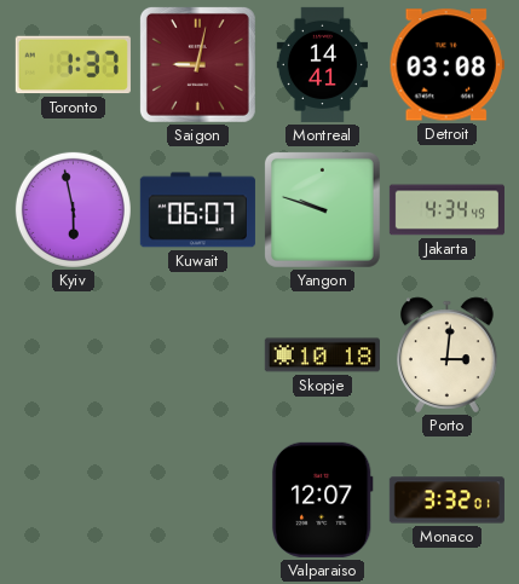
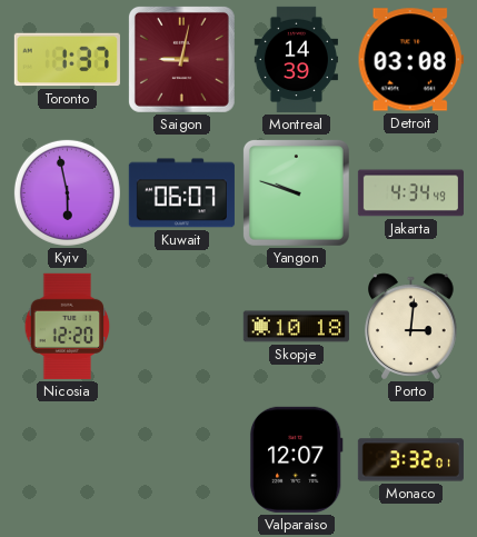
Montreal: 14:41 -> 14:39
Nicosia: none -> 12:20
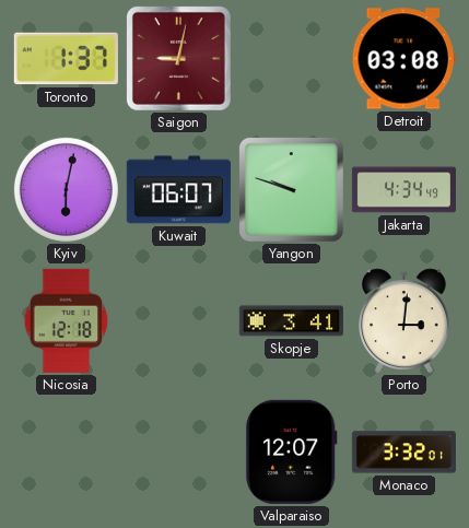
Montreal: 14:39 -> none
Kyiv: 5:58 -> 6:02
Nicosia: 12:20 -> 12:18
Skopje: 10:18 -> 3:41
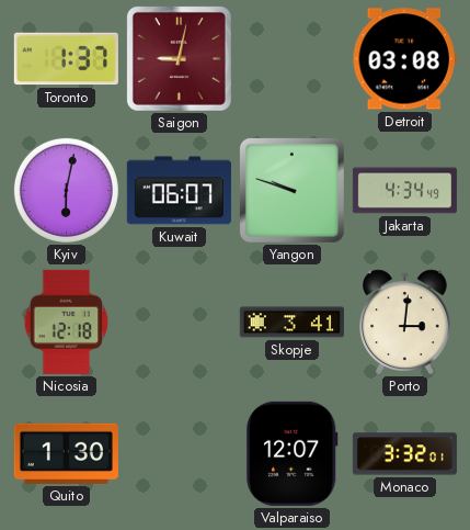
Quito: none -> 1:30
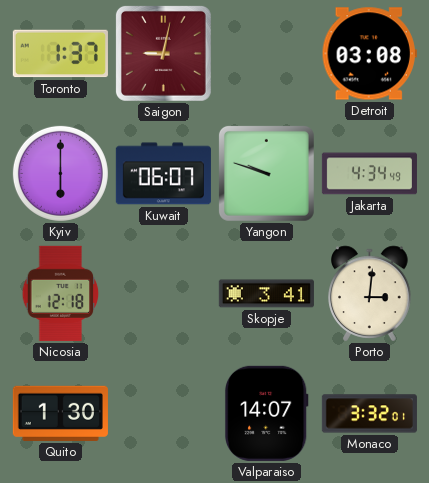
Kyiv: 6:02 -> 6:00
Valparaiso: 12:07 -> 14:07
